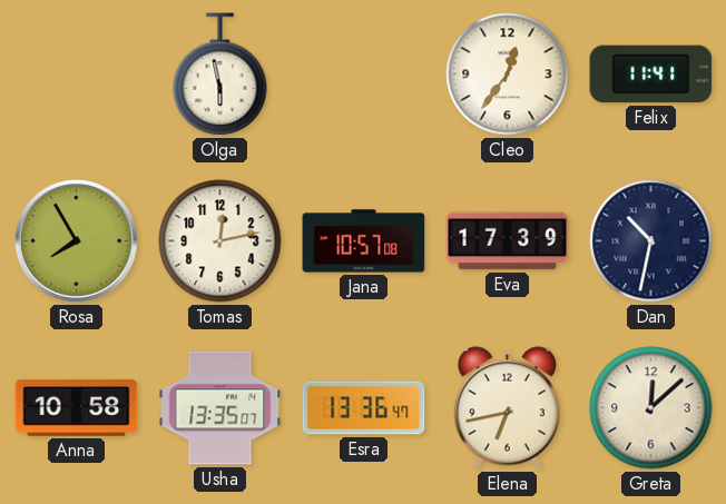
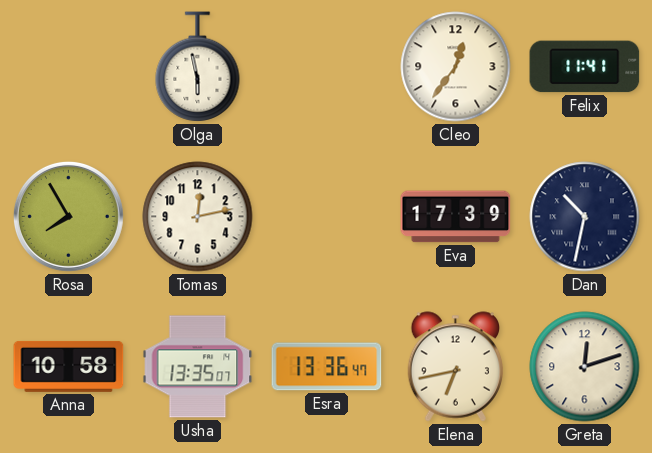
Jana: 10:57 -> none
Greta: 12:08 -> 12:12
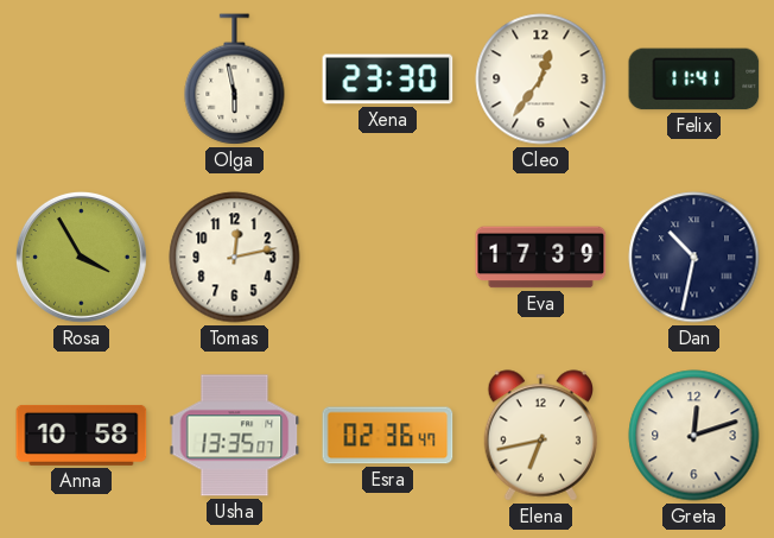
Xena: none -> 23:30
Rosa: 7:55 -> 3:55
Esra: 13:36 -> 02:36
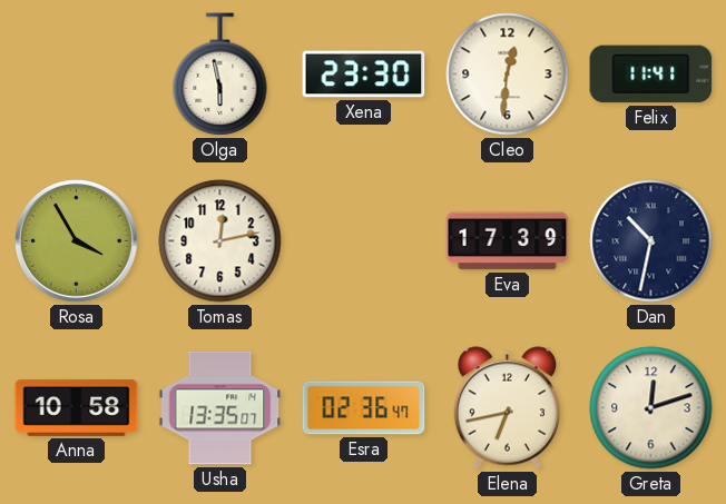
Cleo: 12:36 -> 12:31
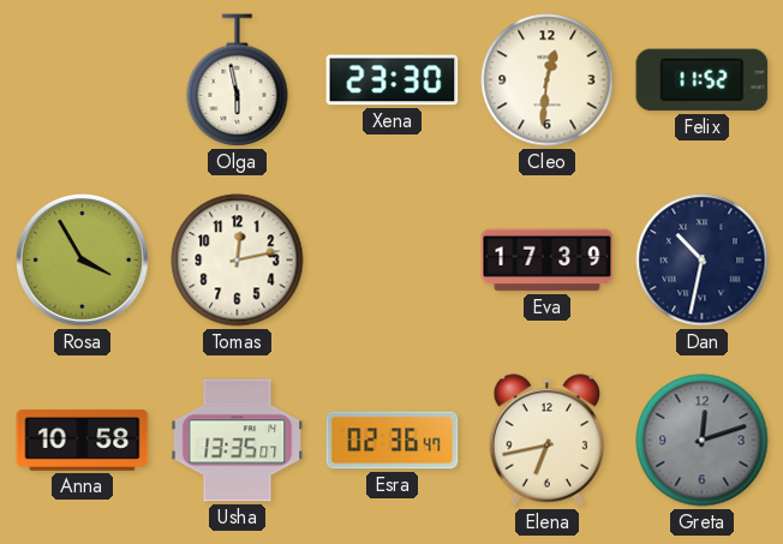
Felix: 11:41 -> 11:52
Greta dial: cream -> grey
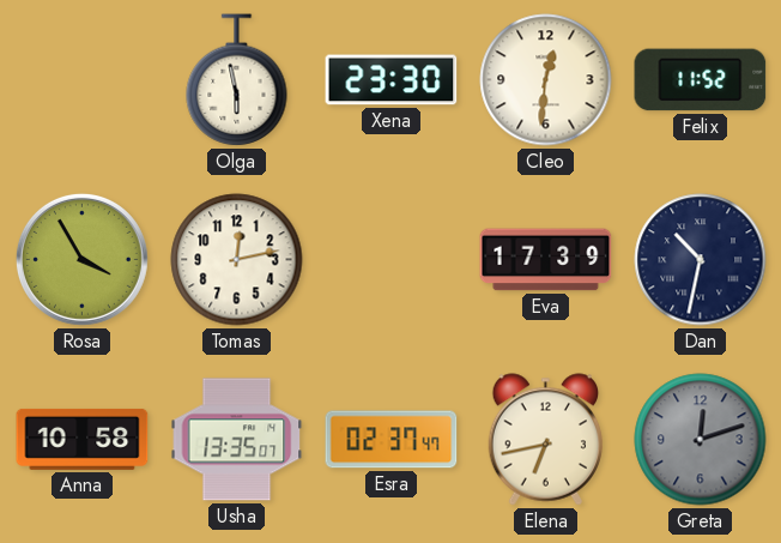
Esra: 02:36 -> 02:37
